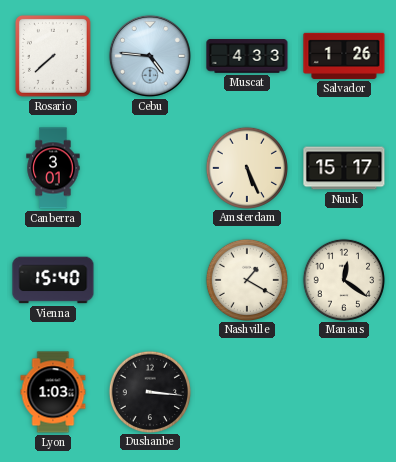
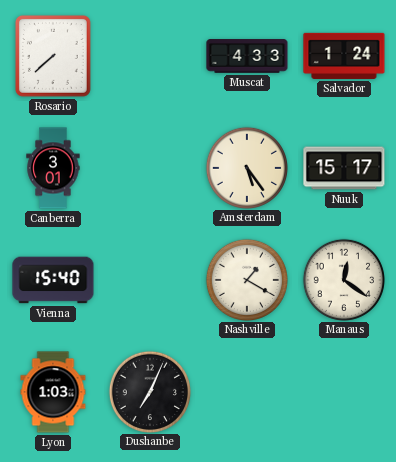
Cebu: 4:46 -> none
Salvador: 1:26 -> 1:24
Amsterdam: 5:26 -> 5:24
Dushanbe: 3:16 -> 7:04
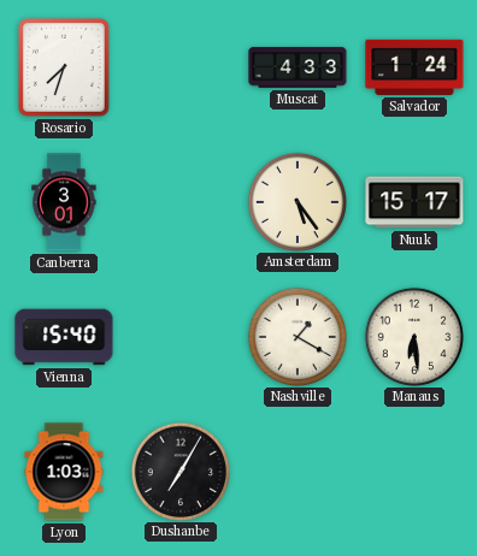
Rosario: 7:38 -> 7:33
Manaus: 12:21 -> 6:29
Dushanbe: 7:04 -> 7:05
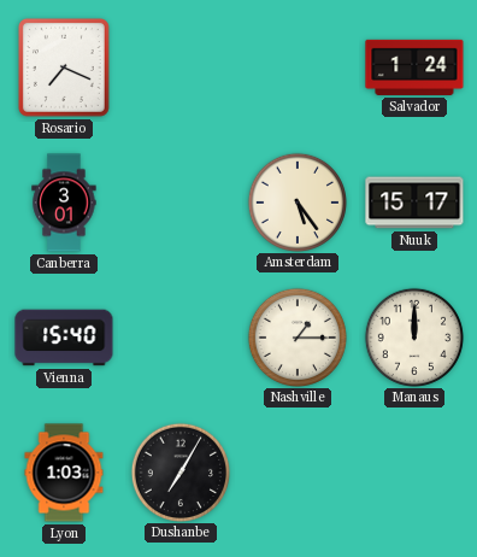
Rosario: 7:33 -> 7:19
Muscat: 4:33 -> none
Nashville: 1:20 -> 1:15
Manaus: 6:29 -> 12:00
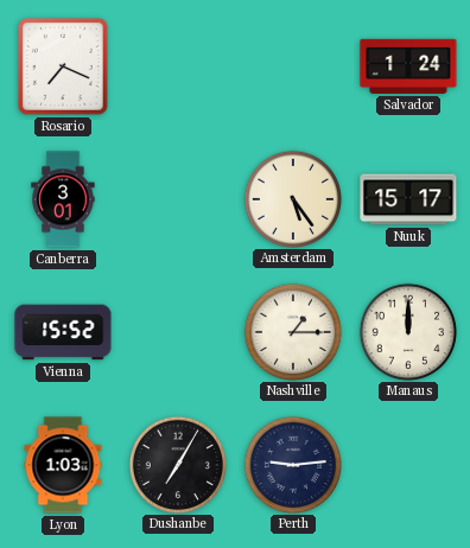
Vienna: 15:40 -> 15:52
Perth: none -> 9:14
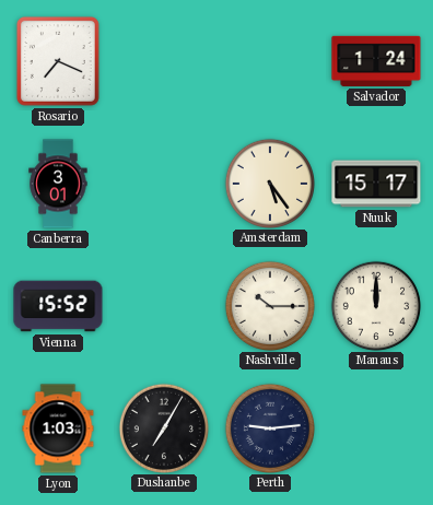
Nashville: 1:15 -> 10:15
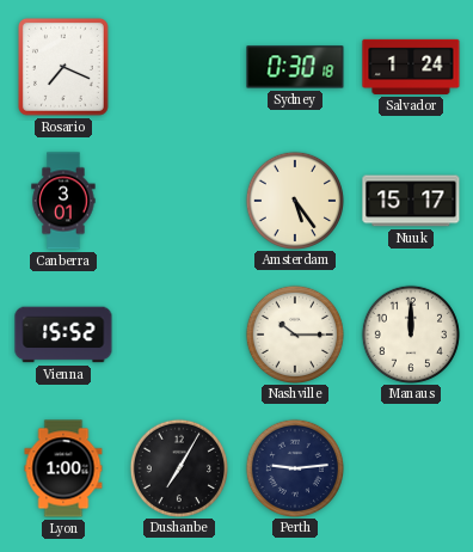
Sydney: none -> 0:30
Lyon: 1:03 -> 1:00
